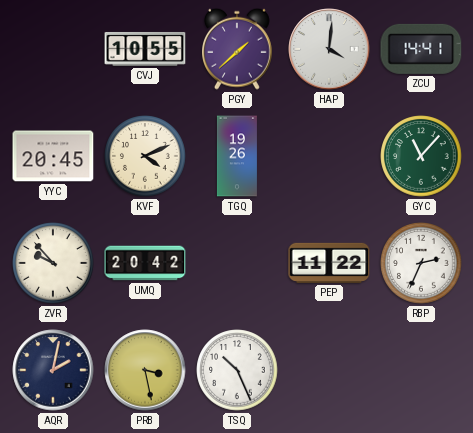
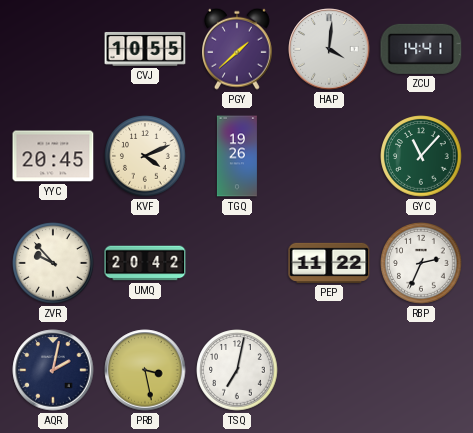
TSQ: 10:26 -> 7:02
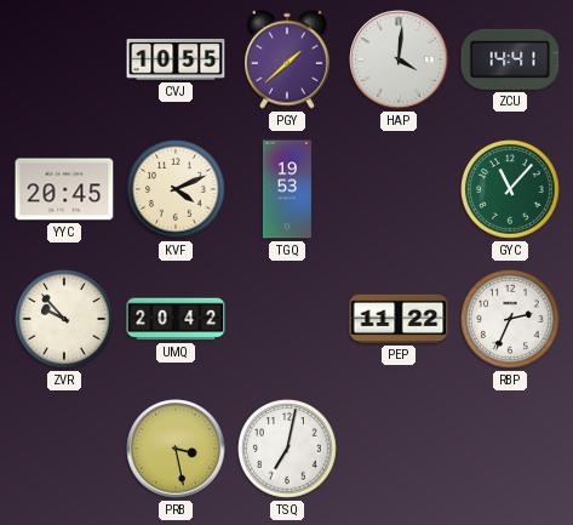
TGQ: 19:26 -> 19:53
AQR: 2:02 -> none
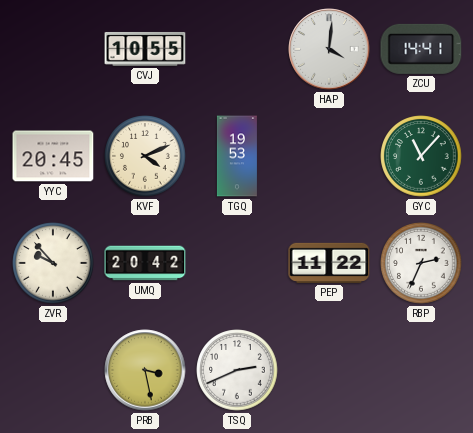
PGY: 1:38 -> none
TSQ: 7:02 -> 2:41
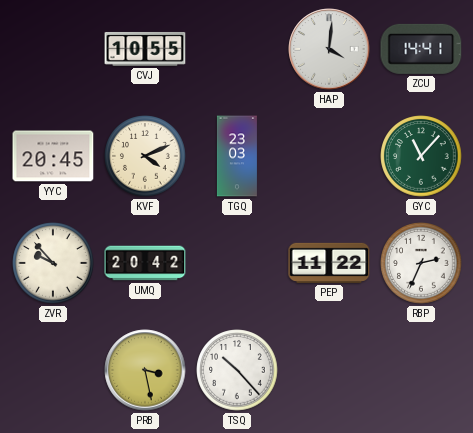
TGQ: 19:53 -> 23:03
TSQ: 2:41 -> 10:23
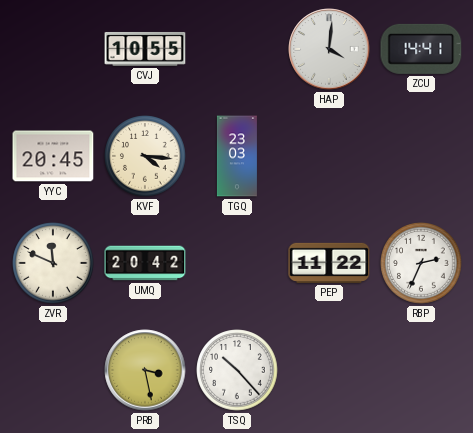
KVF: 4:11 -> 4:16
GYC: 11:07 -> none
ZVR: 9:53 -> 11:49
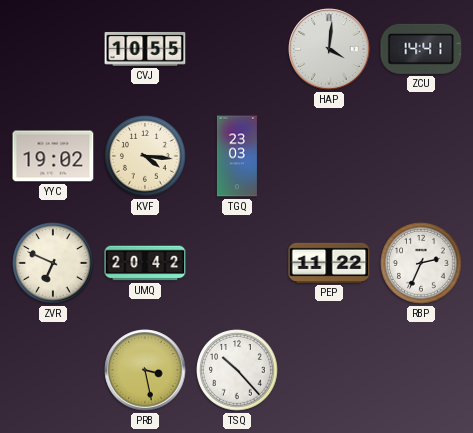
YYC: 20:45 -> 19:02
ZVR: 11:49 -> 6:49
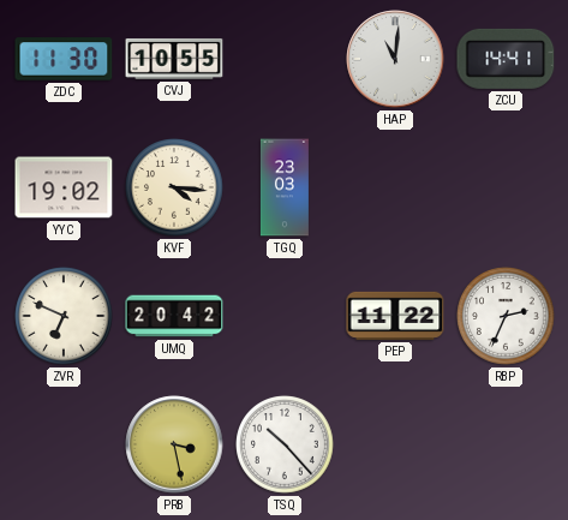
ZDC: none -> 11:30
HAP: 4:01 -> 11:01
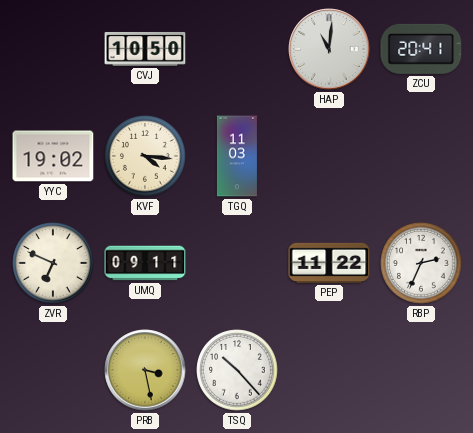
ZDC: 11:30 -> none
CVJ: 10:55 -> 10:50
ZCU: 14:41 -> 20:41
TGQ: 23:03 -> 11:03
UMQ: 20:42 -> 09:11
